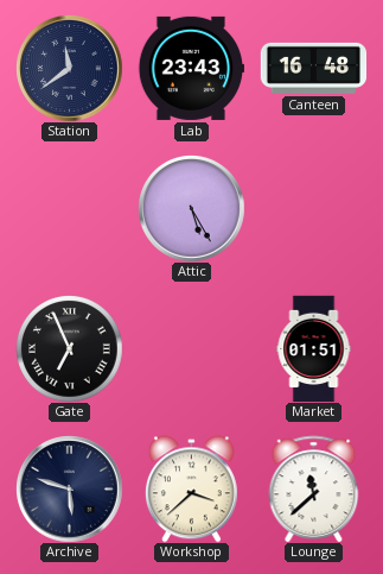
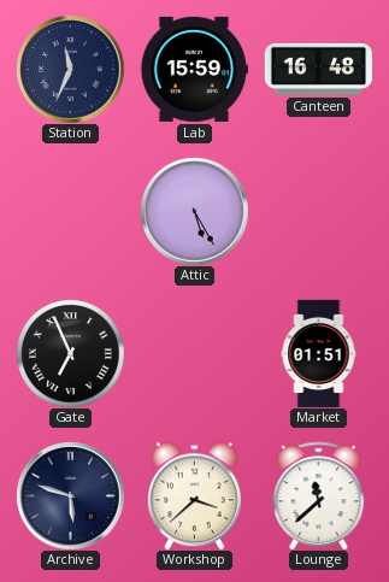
Station: 11:39 -> 11:34
Lab: 23:43 -> 15:59
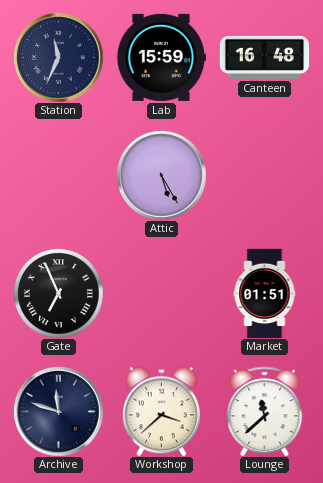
Archive: 5:48 -> 11:48
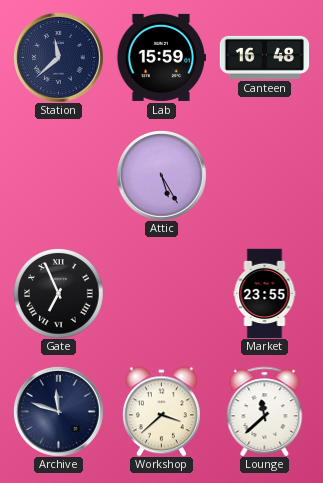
Station: 11:34 -> 11:38
Market: 01:51 -> 23:55
